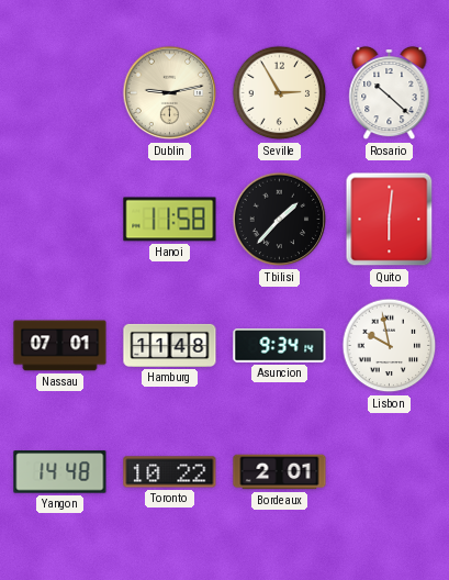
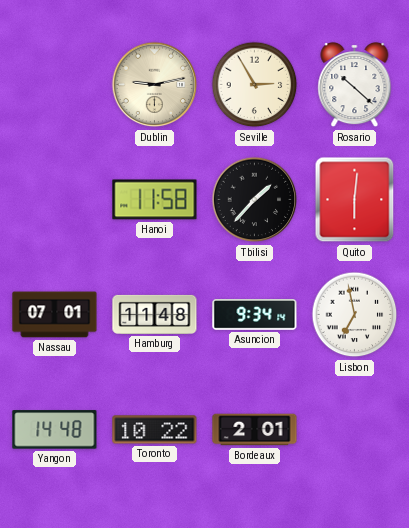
Lisbon: 9:58 -> 6:58
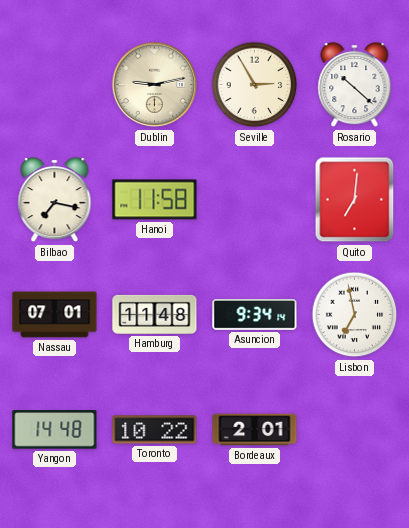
Bilbao: none -> 7:17
Tbilisi: 1:37 -> none
Quito: 6:01 -> 7:01
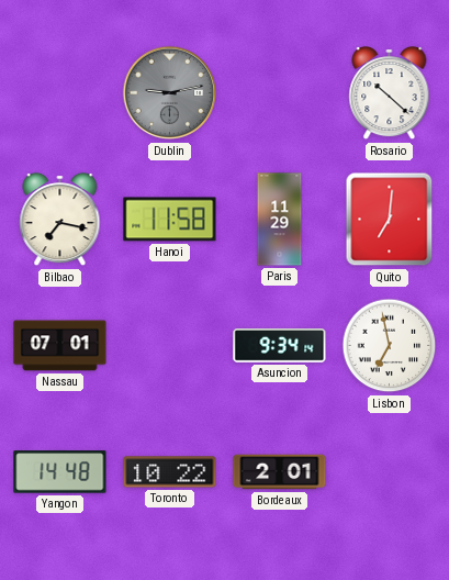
Dublin dial: cream -> grey
Seville: 2:55 -> none
Paris: none -> 11:29
Hamburg: 11:48 -> none
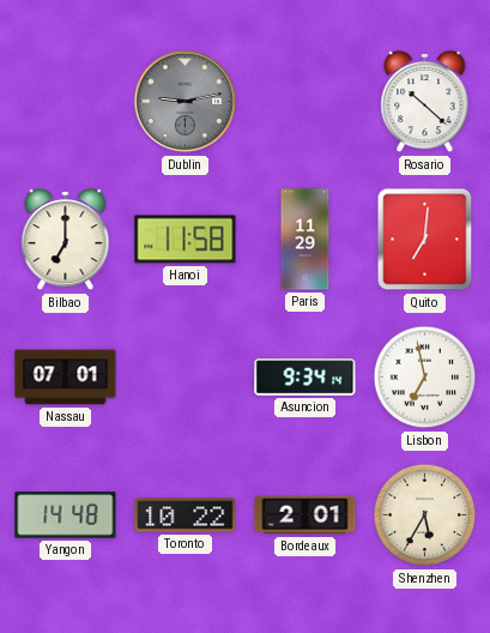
Bilbao: 7:17 -> 7:00
Shenzhen: none -> 5:35
